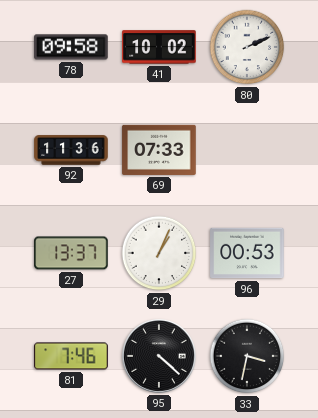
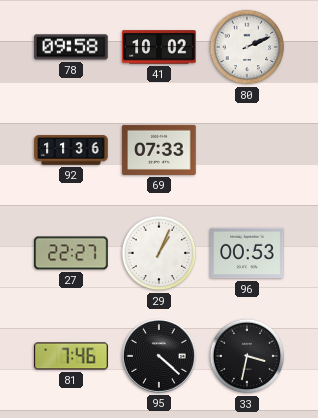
27: 13:37 -> 22:27
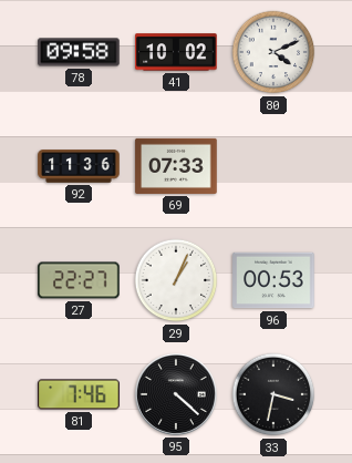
80: 2:11 -> 4:11
